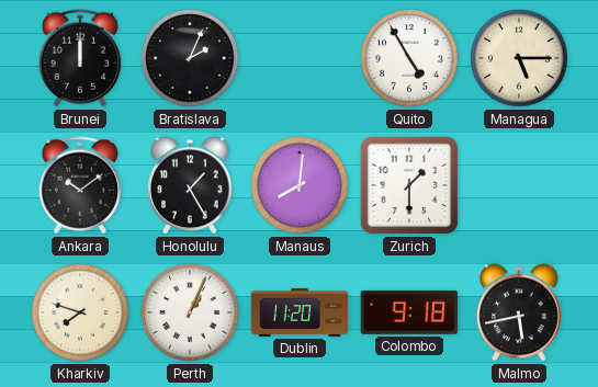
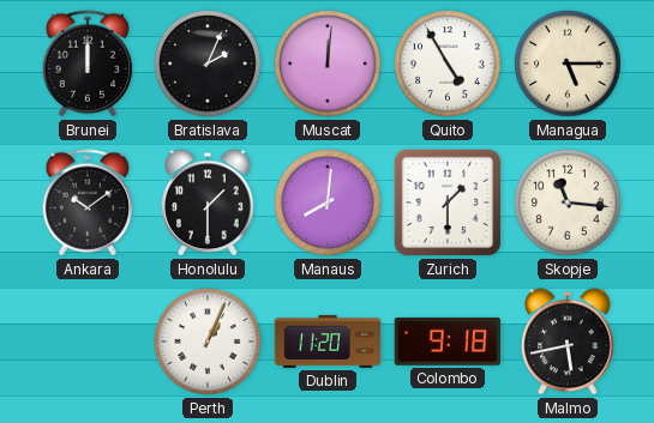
Muscat: none -> 12:01
Honolulu: 1:25 -> 1:30
Skopje: none -> 11:16
Kharkiv: 7:48 -> none
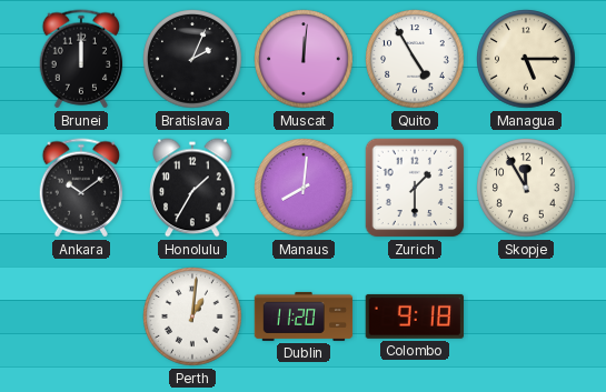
Honolulu: 1:30 -> 1:35
Skopje: 11:16 -> 11:55
Perth: 1:04 -> 1:01
Malmo: 5:43 -> none
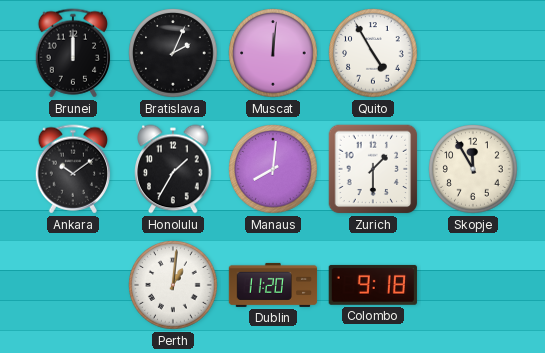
Managua: 5:15 -> none
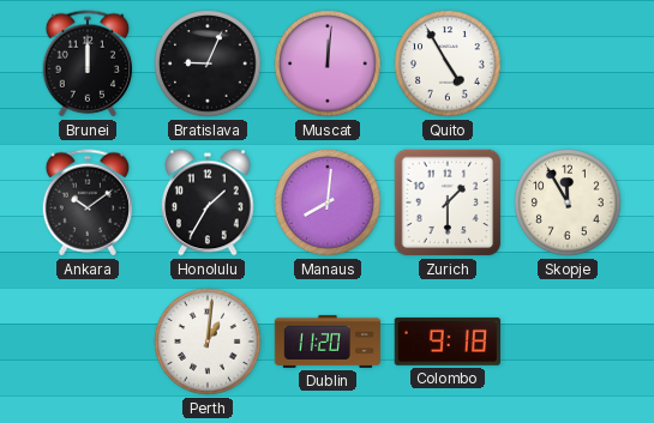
Bratislava: 2:04 -> 9:04
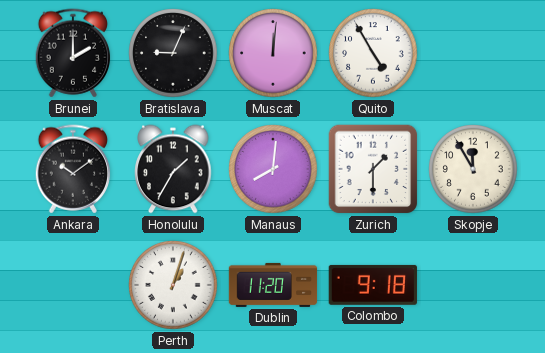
Brunei: 12:00 -> 2:00
Perth: 1:01 -> 1:03
